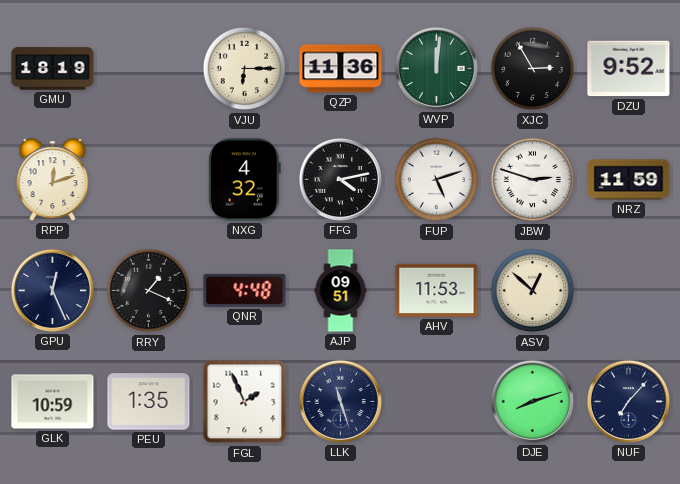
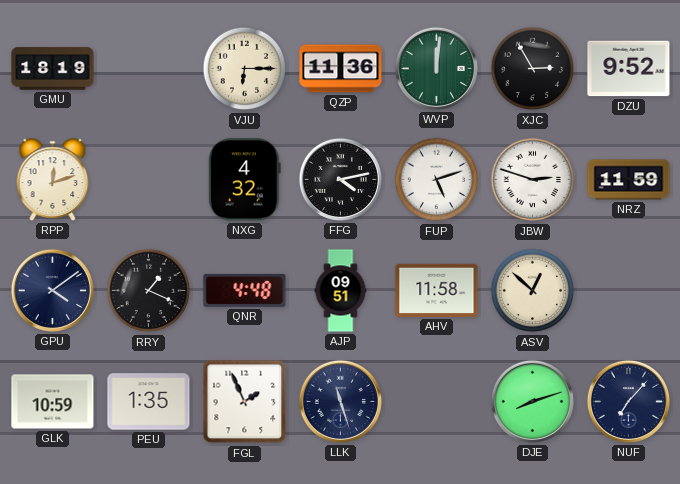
GPU: 12:26 -> 4:09
AHV: 11:53 -> 11:58
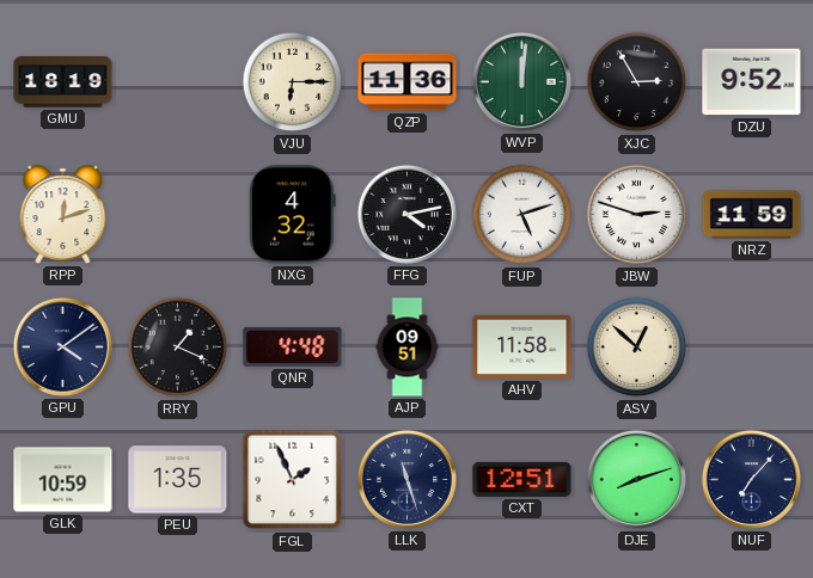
CXT: none -> 12:51
